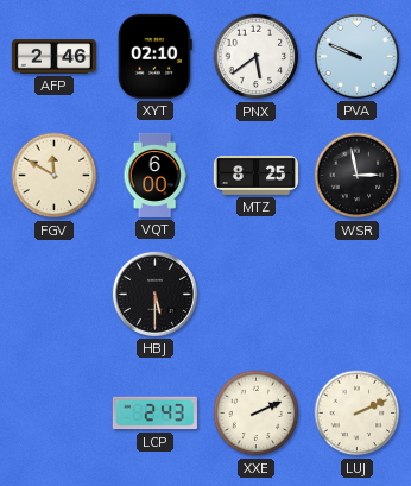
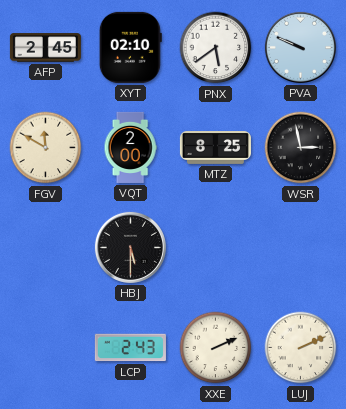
AFP: 2:46 -> 2:45
VQT: 6:00 -> 2:00
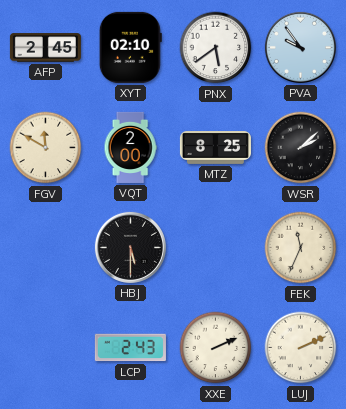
PVA: 9:49 -> 9:54
WSR: 2:58 -> 2:08
FEK: none -> 11:34
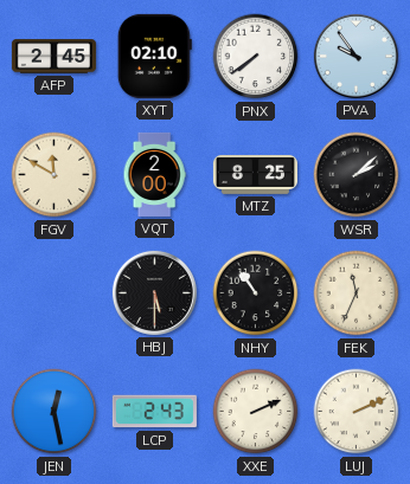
PNX: 5:39 -> 7:39
NHY: none -> 10:54
JEN: none -> 12:28
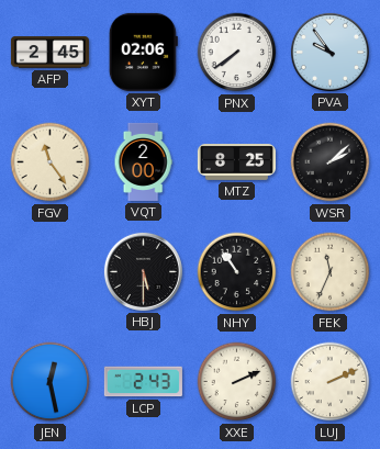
XYT: 02:10 -> 02:06
FGV: 11:50 -> 11:24
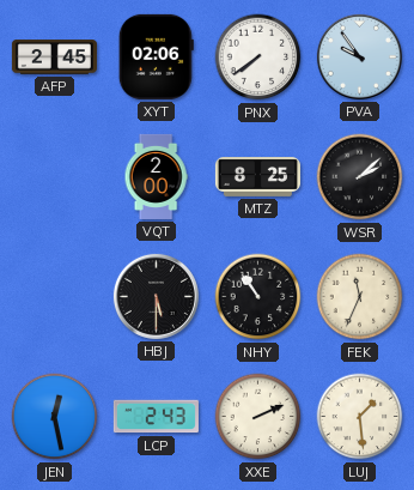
FGV: 11:24 -> none
LUJ: 2:11 -> 1:29
